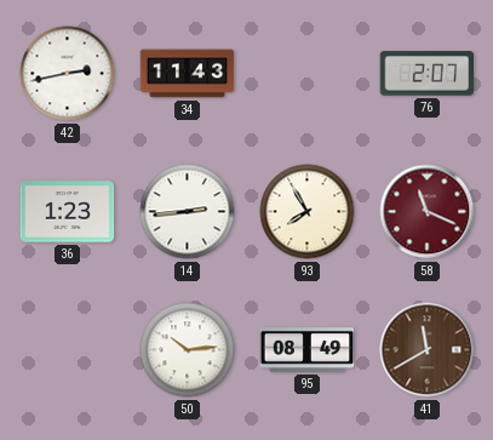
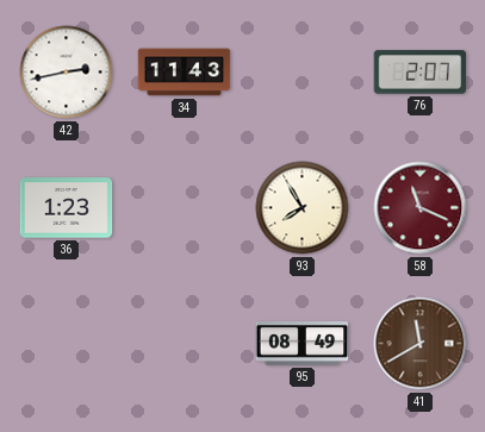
14: 2:44 -> none
50: 10:14 -> none
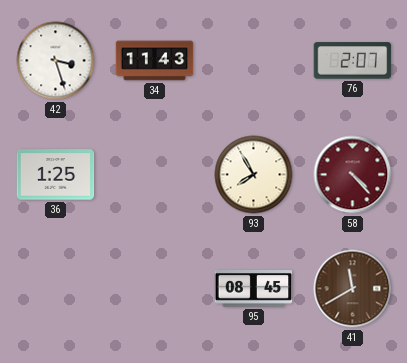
42: 2:43 -> 3:27
36: 1:23 -> 1:25
58: 11:19 -> 4:23
95: 08:49 -> 08:45
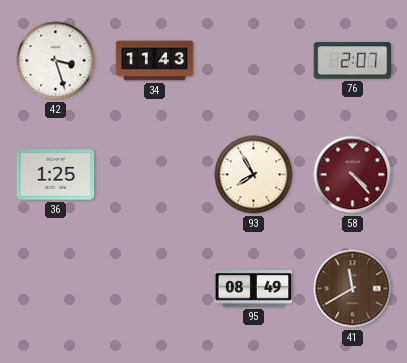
95: 08:45 -> 08:49
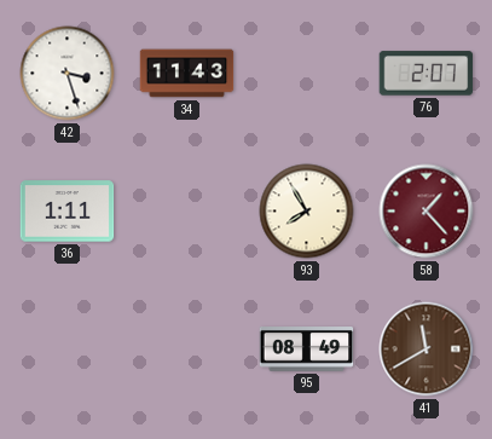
36: 1:25 -> 1:11
58: 4:23 -> 1:23
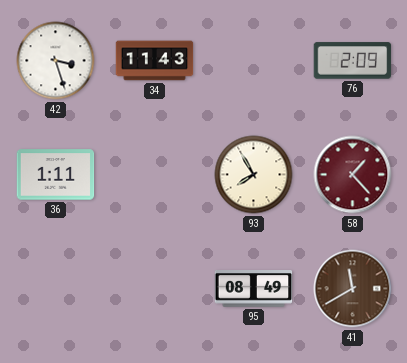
76: 2:07 -> 2:09
